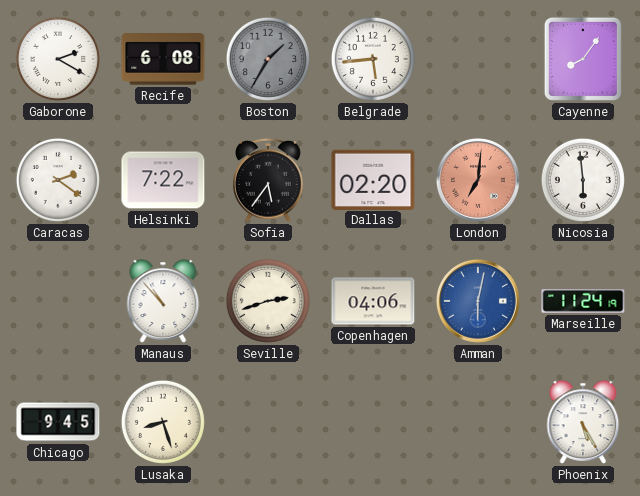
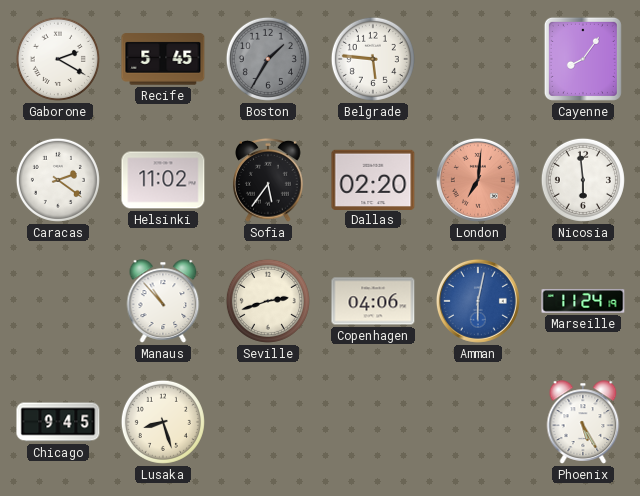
Recife: 6:08 -> 5:45
Belgrade: 5:44 -> 5:46
Helsinki: 7:22 -> 11:02
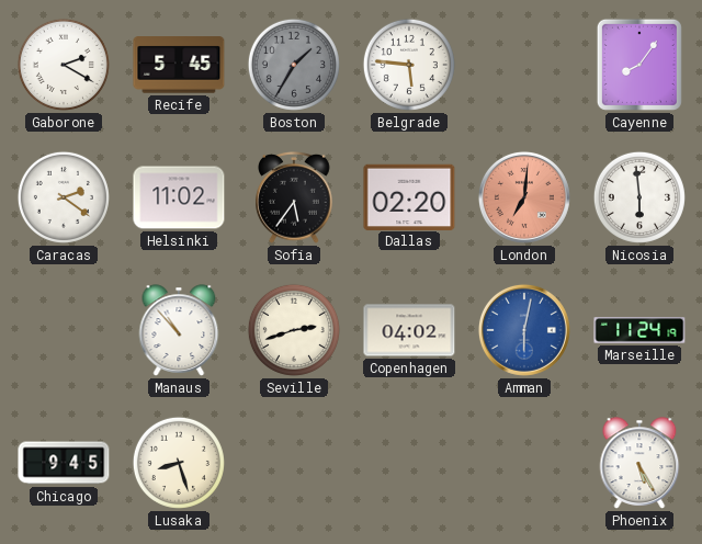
Copenhagen: 04:06 -> 04:02
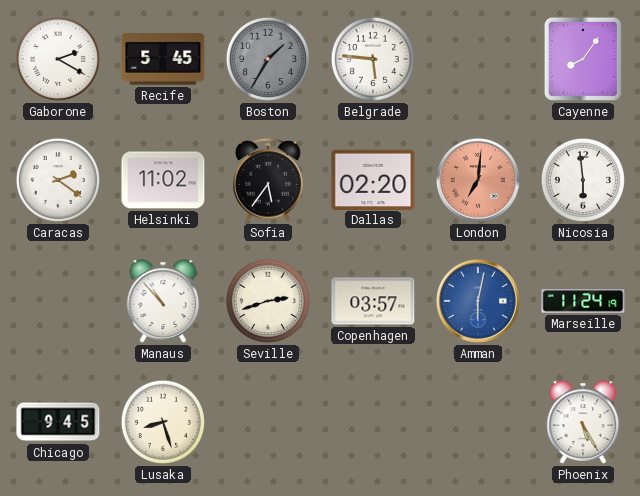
Copenhagen: 04:02 -> 03:57
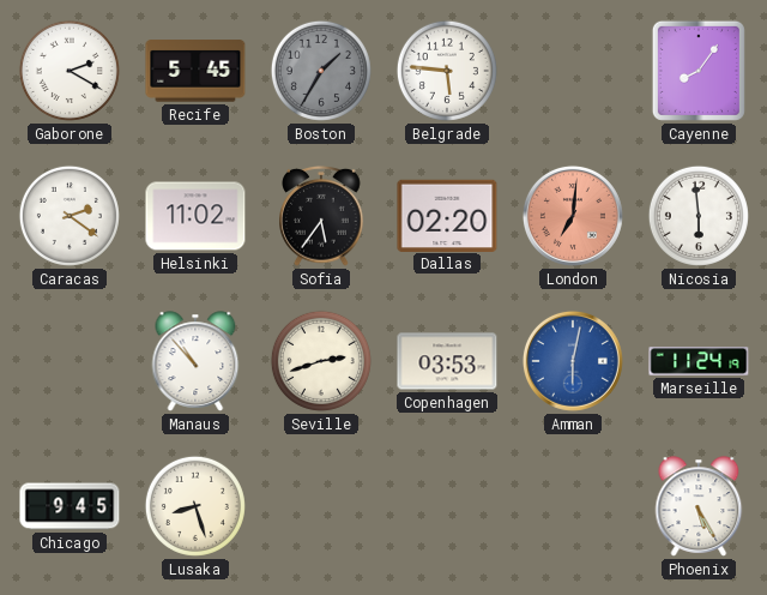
Copenhagen: 03:57 -> 03:53
